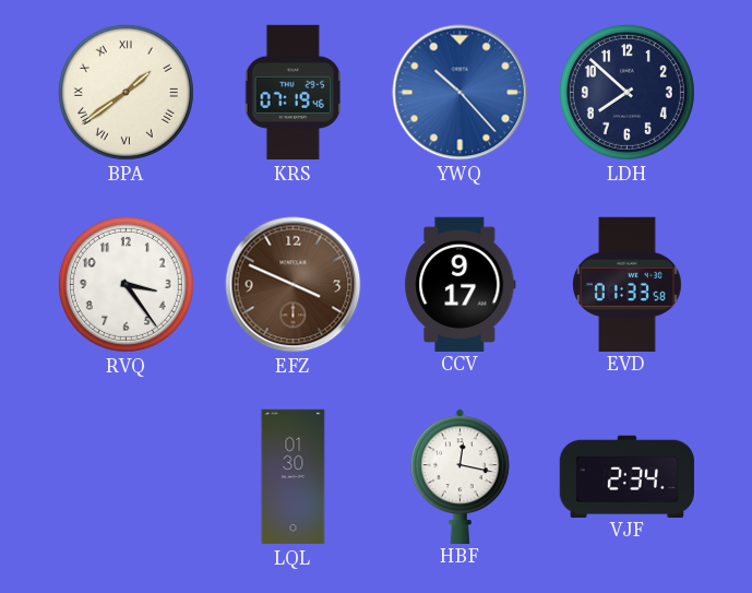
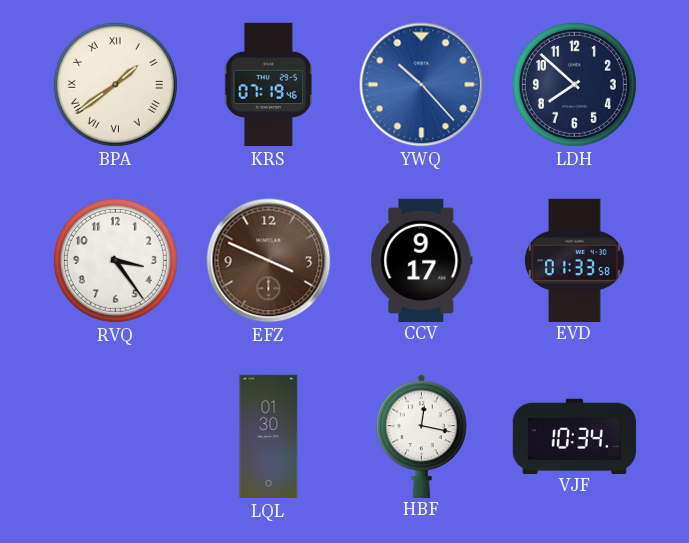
VJF: 2:34 -> 10:34
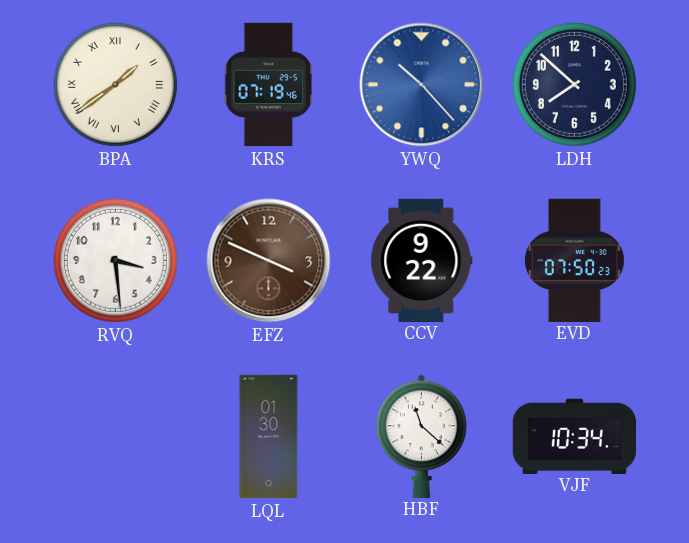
RVQ: 3:24 -> 3:29
CCV: 9:17 -> 9:22
EVD: 01:33 -> 07:50
HBF: 12:17 -> 11:22
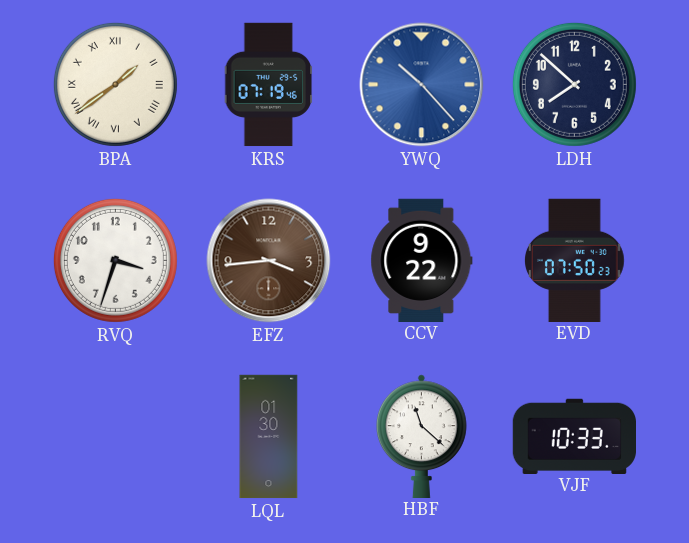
RVQ: 3:29 -> 3:33
EFZ: 3:49 -> 3:44
VJF: 10:34 -> 10:33
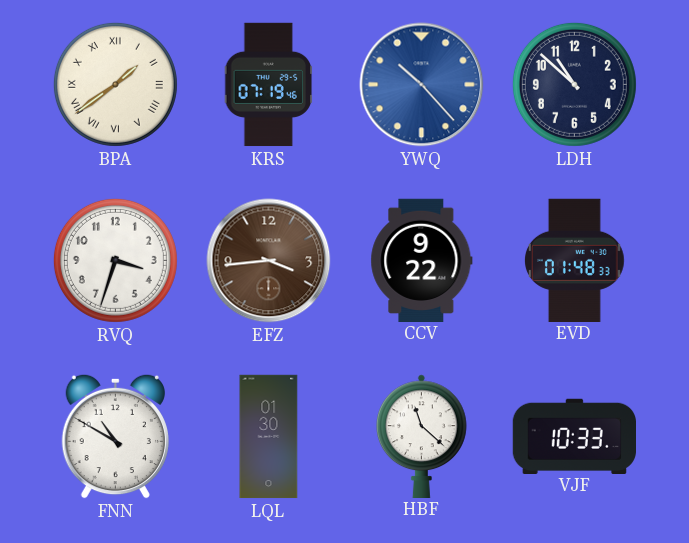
LDH: 7:52 -> 10:52
EVD: 07:50 -> 01:48
FNN: none -> 10:50
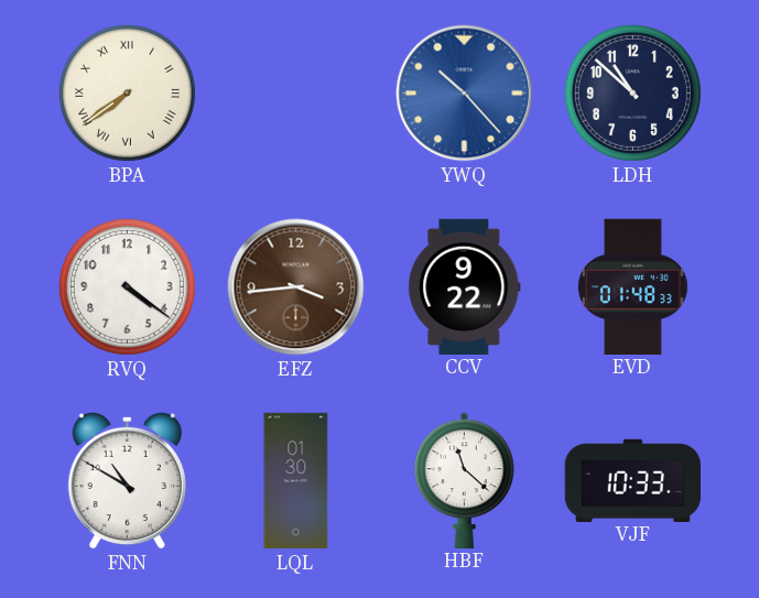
BPA: 1:39 -> 7:39
KRS: 07:19 -> none
RVQ: 3:33 -> 4:21
